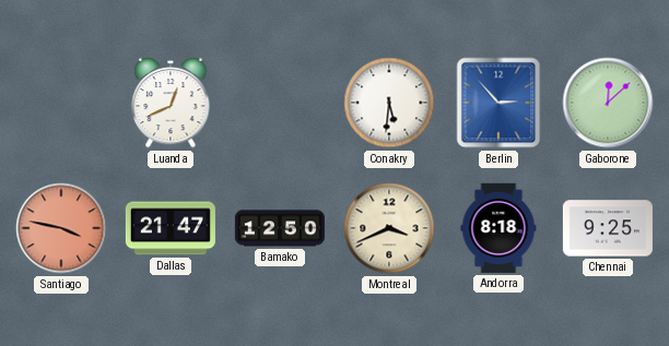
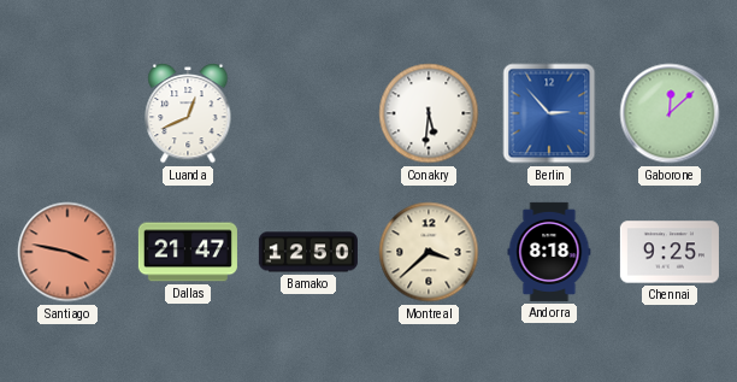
Montreal: 3:41 -> 3:38
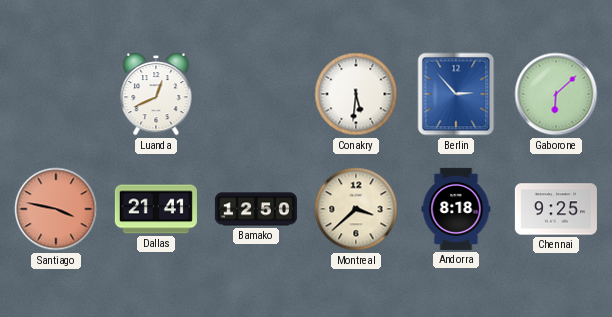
Gaborone: 12:08 -> 6:08
Dallas: 21:47 -> 21:41
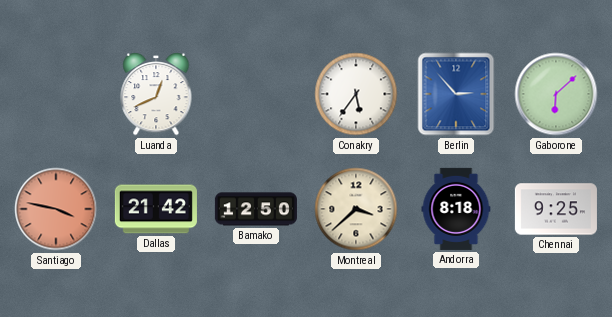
Conakry: 5:31 -> 5:36
Dallas: 21:41 -> 21:42
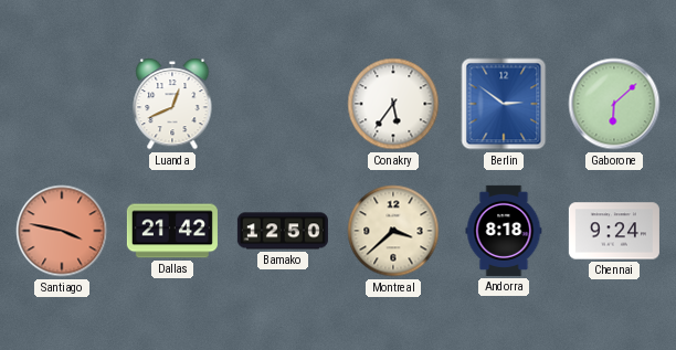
Berlin: 2:53 -> 2:51
Chennai: 9:25 -> 9:24
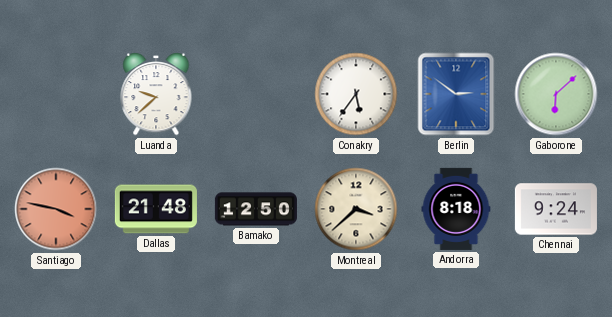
Luanda: 12:41 -> 9:38
Dallas: 21:42 -> 21:48
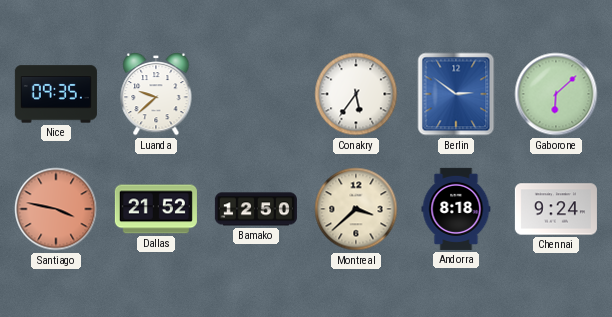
Nice: none -> 09:35
Dallas: 21:48 -> 21:52
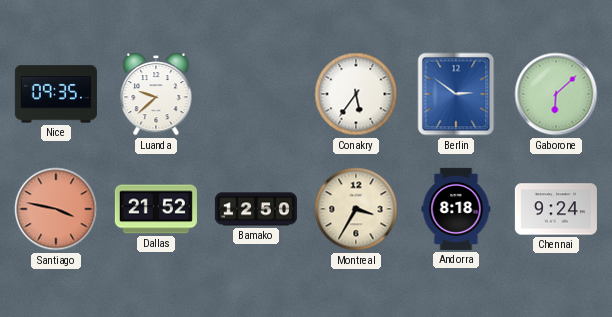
Montreal: 3:38 -> 3:35
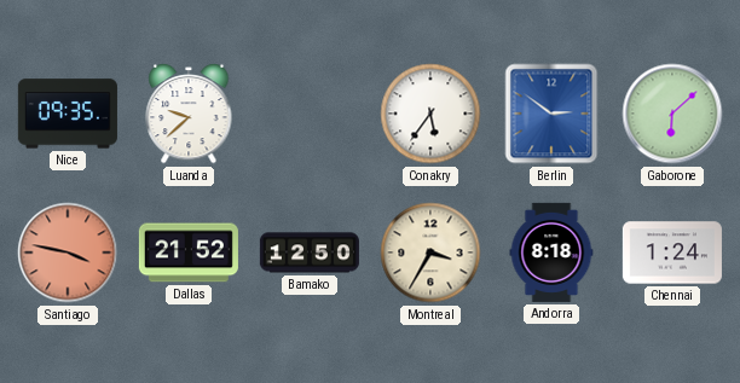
Chennai: 9:24 -> 1:24
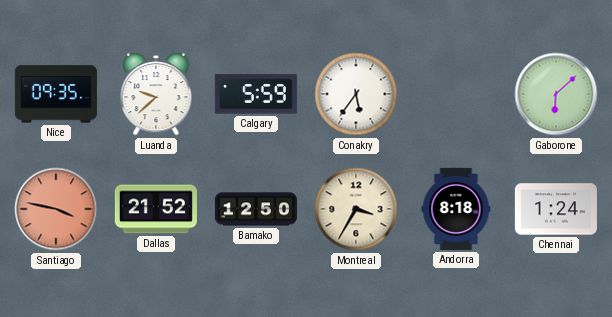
Calgary: none -> 5:59
Berlin: 2:51 -> none
